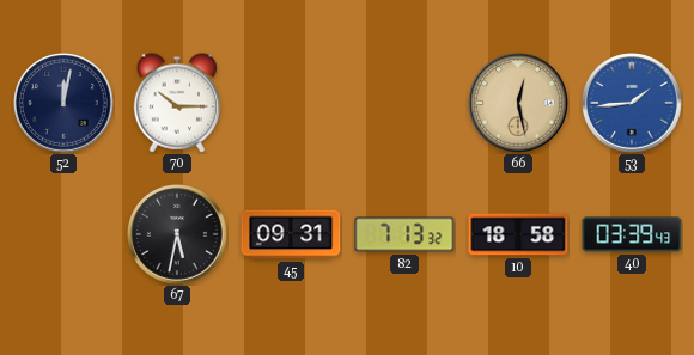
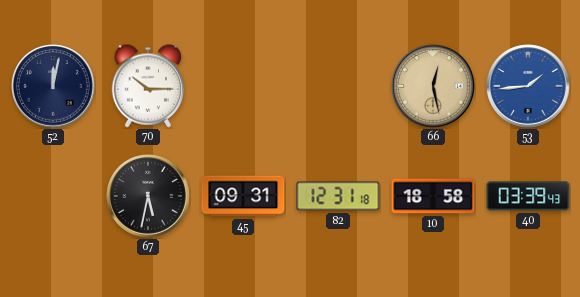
82: 7:13 -> 12:31
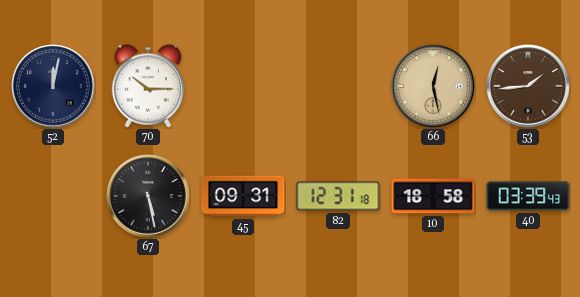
53 dial: blue -> brown
67: 5:32 -> 5:28
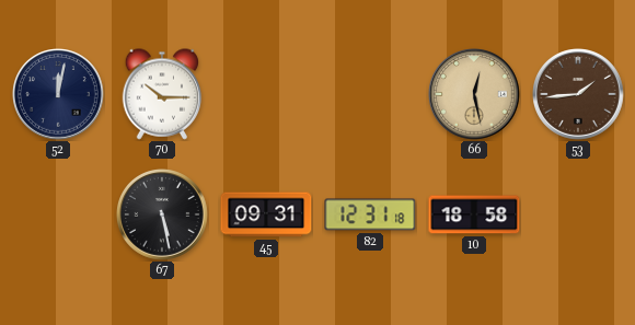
40: 03:39 -> none
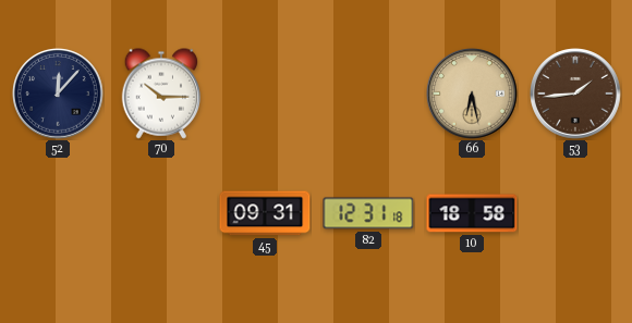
52: 12:02 -> 12:07
66: 12:28 -> 6:28
67: 5:28 -> none
